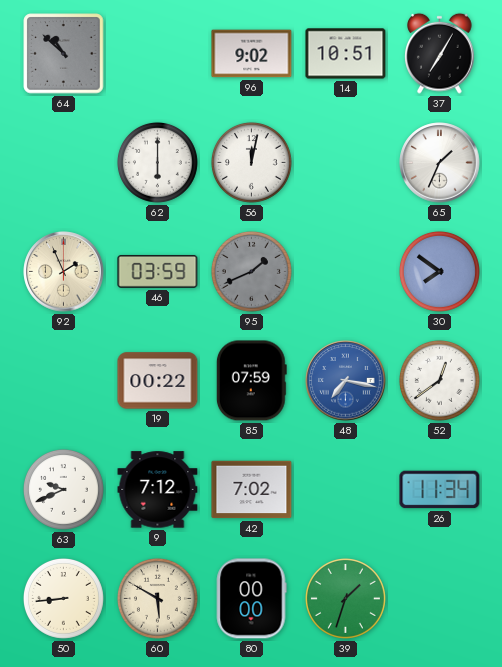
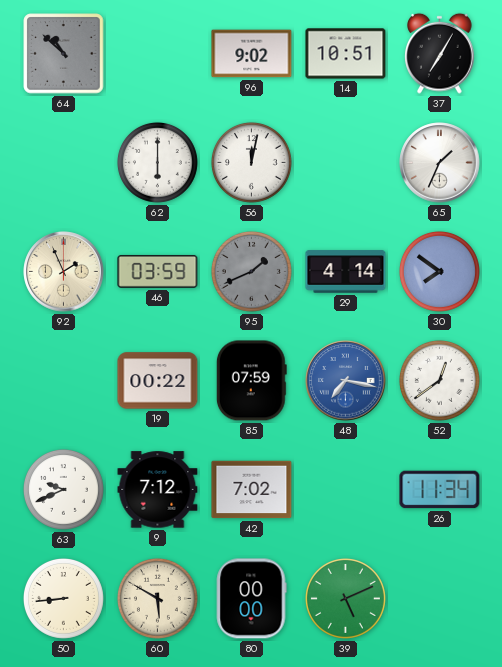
29: none -> 4:14
39: 1:33 -> 5:11
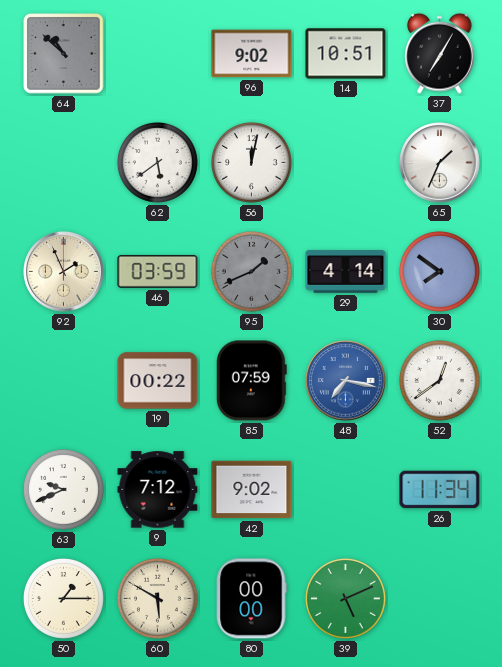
62: 6:00 -> 5:39
42: 7:02 -> 9:02
50: 8:44 -> 1:15
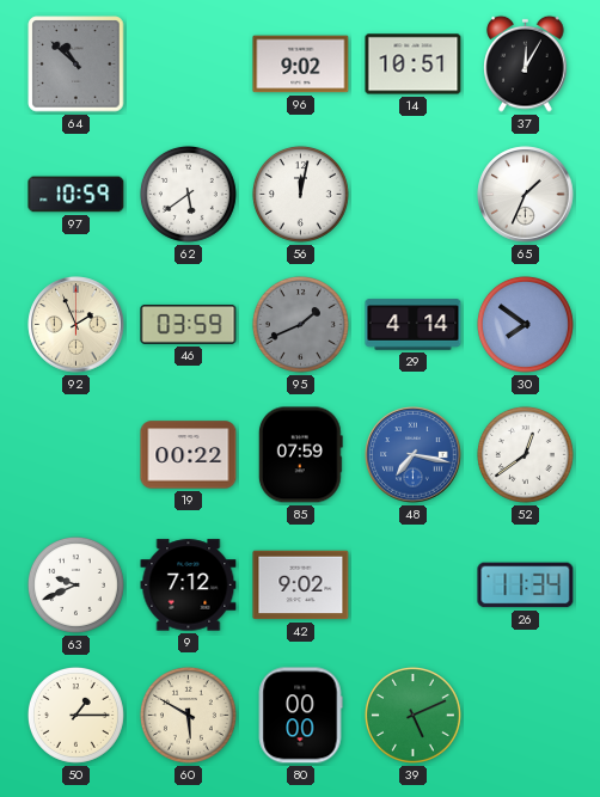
37: 7:05 -> 12:05
97: none -> 10:59
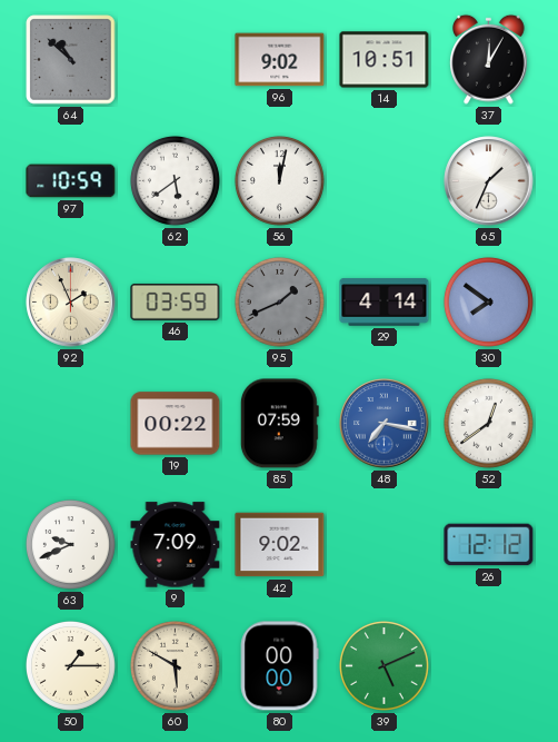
9: 7:12 -> 7:09
26: 11:34 -> 12:12
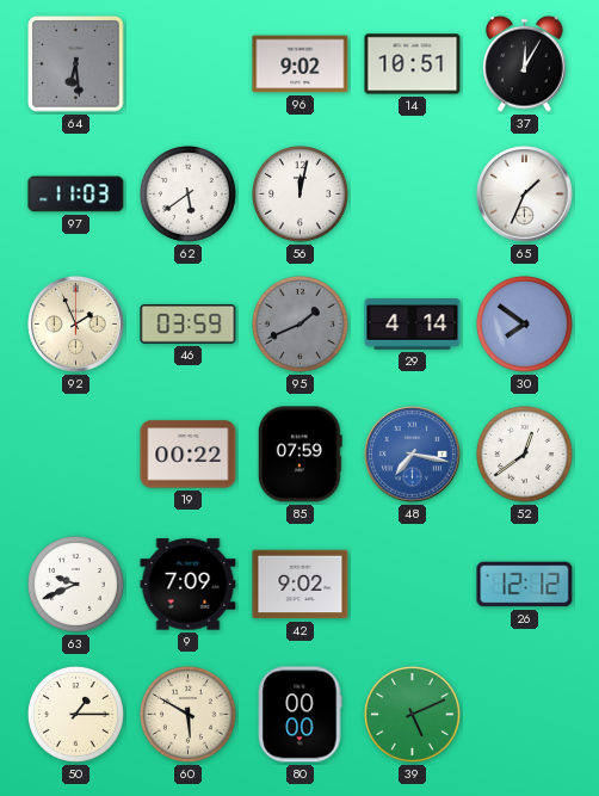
64: 10:52 -> 6:29
97: 10:59 -> 11:03
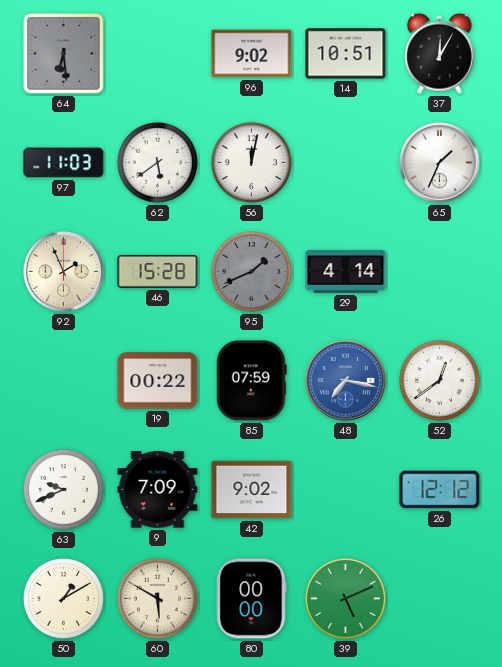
46: 03:59 -> 15:28
30: 7:51 -> none
50: 1:15 -> 1:10
